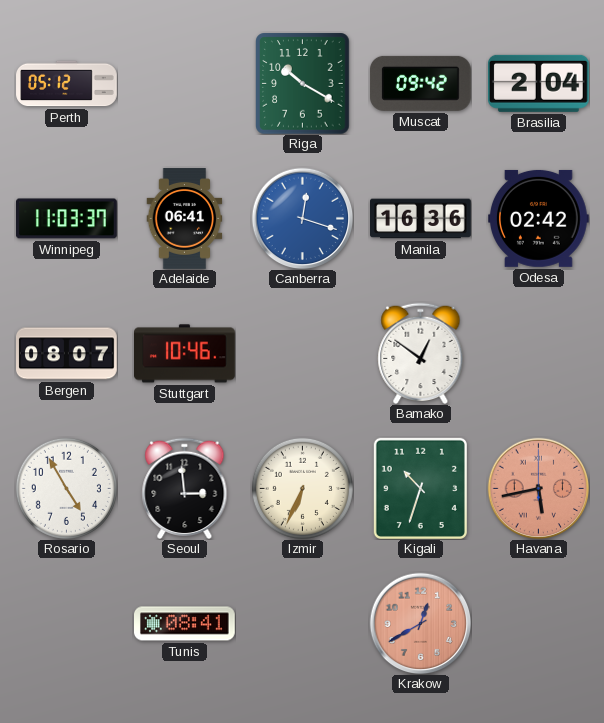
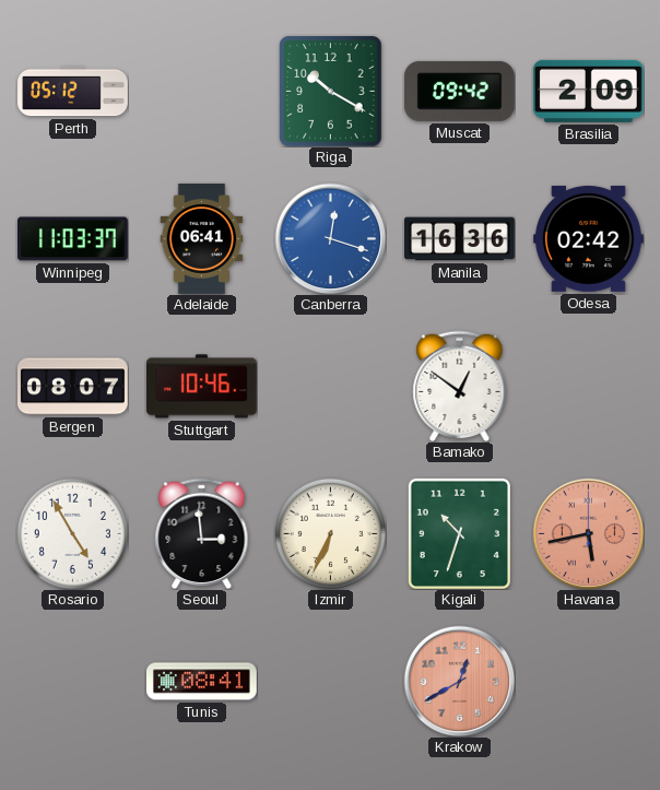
Brasilia: 2:04 -> 2:09
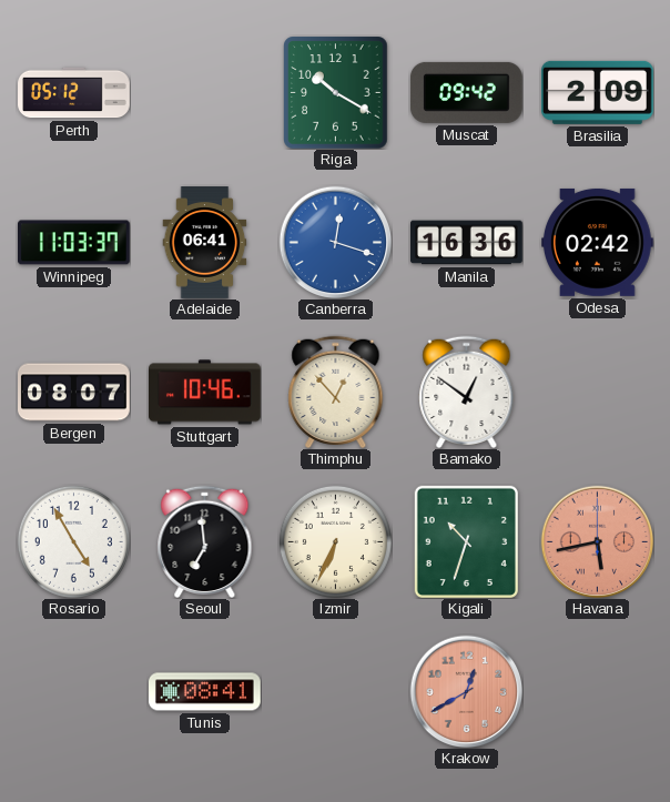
Thimphu: none -> 12:53
Seoul: 2:59 -> 6:59
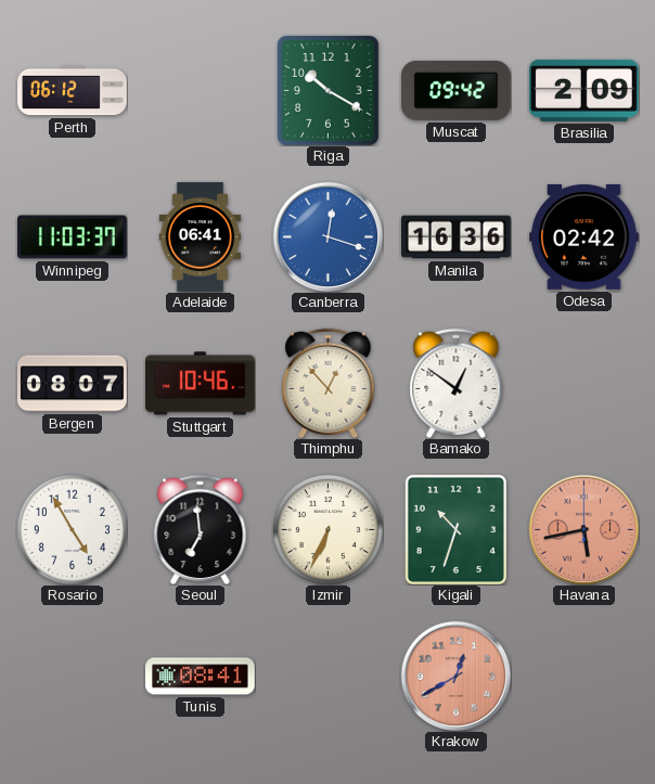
Perth: 05:12 -> 06:12
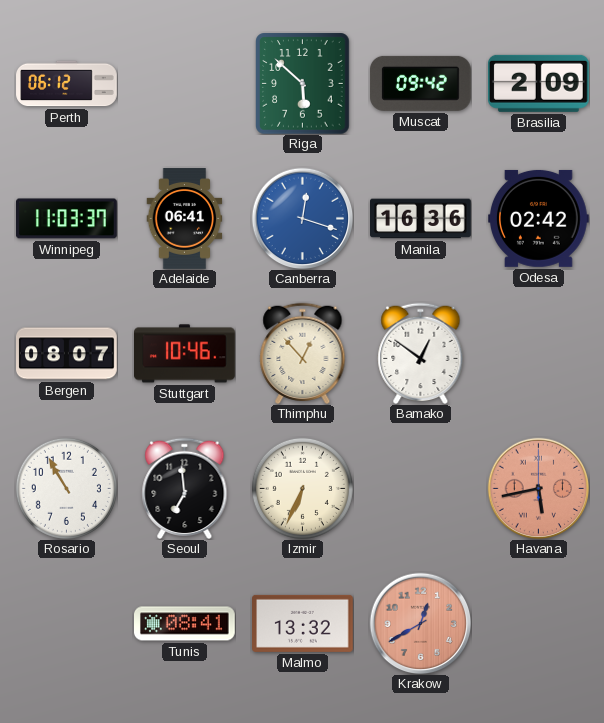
Riga: 10:20 -> 5:52
Rosario: 4:55 -> 10:55
Kigali: 10:33 -> none
Malmo: none -> 13:32
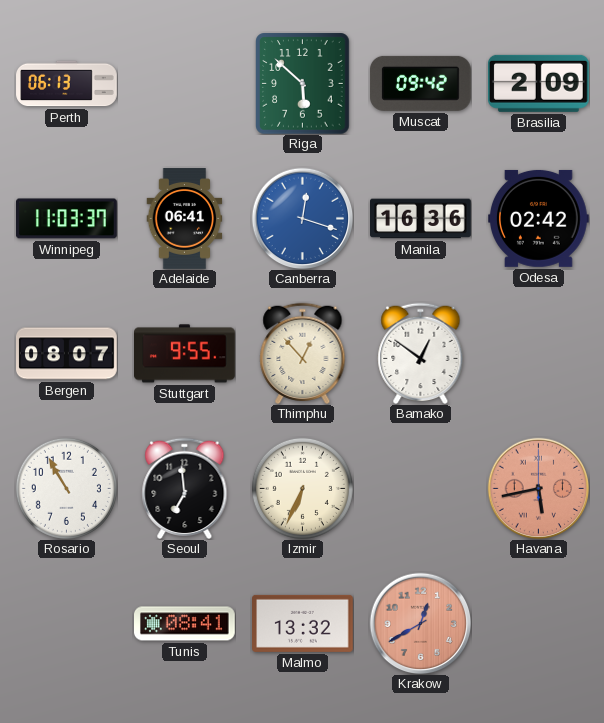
Perth: 06:12 -> 06:13
Stuttgart: 10:46 -> 9:55
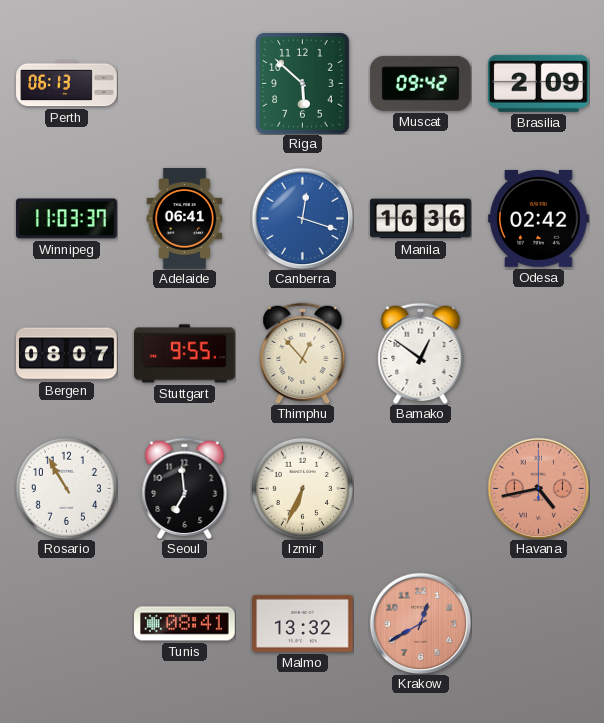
Havana: 5:43 -> 4:43
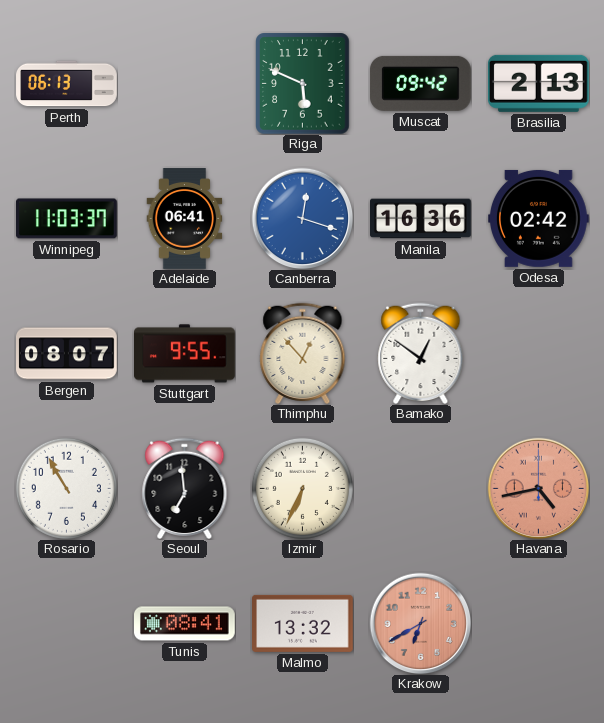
Riga: 5:52 -> 5:49
Brasilia: 2:09 -> 2:13
Krakow: 12:40 -> 6:40
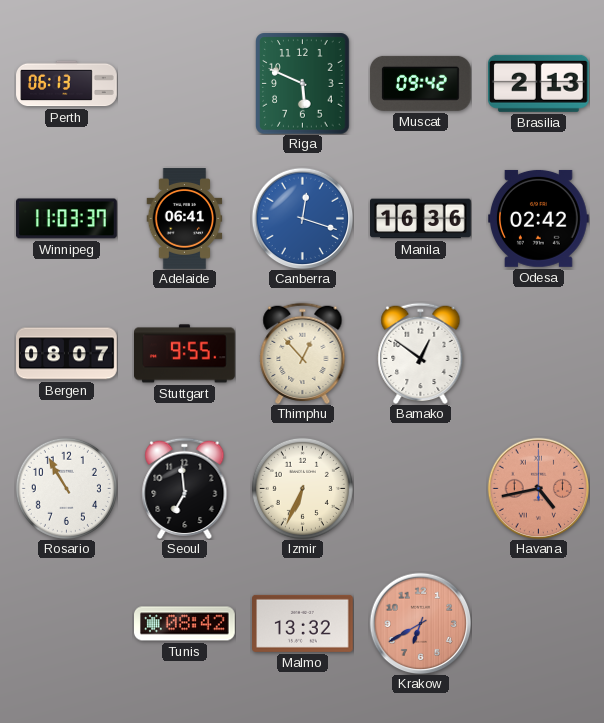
Tunis: 08:41 -> 08:42
